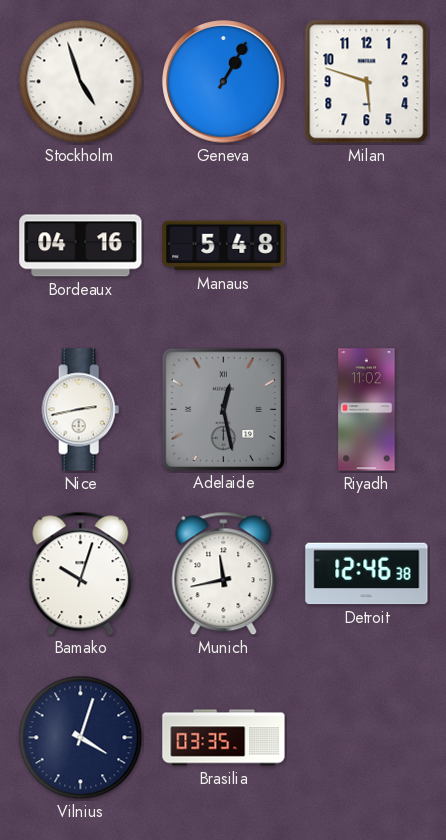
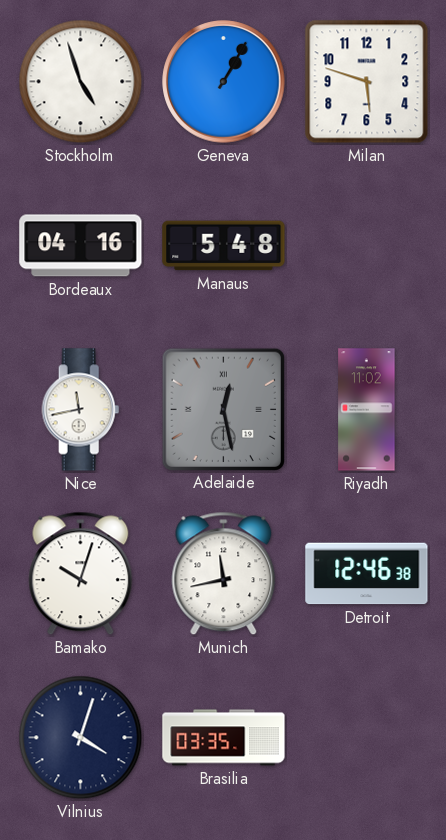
Nice: 2:43 -> 11:43
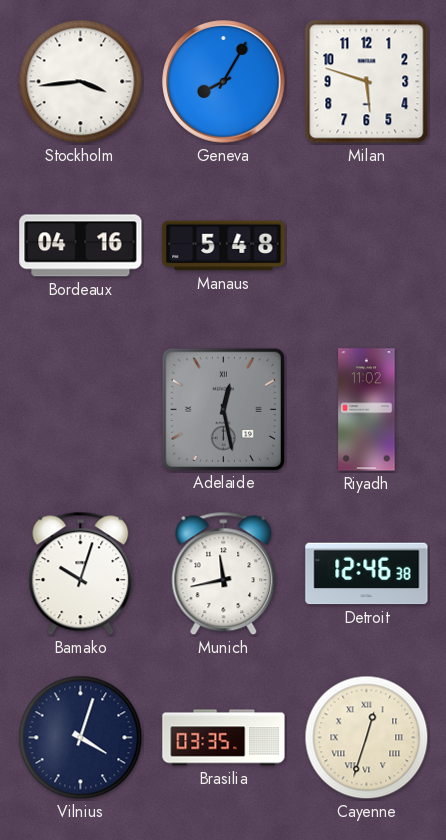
Stockholm: 4:57 -> 3:44
Geneva: 1:05 -> 8:05
Nice: 11:43 -> none
Cayenne: none -> 12:33
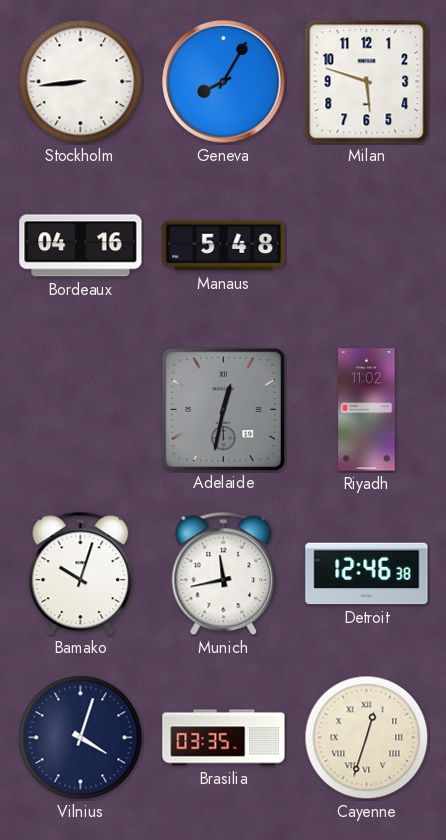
Stockholm: 3:44 -> 8:44
Adelaide: 12:28 -> 12:32
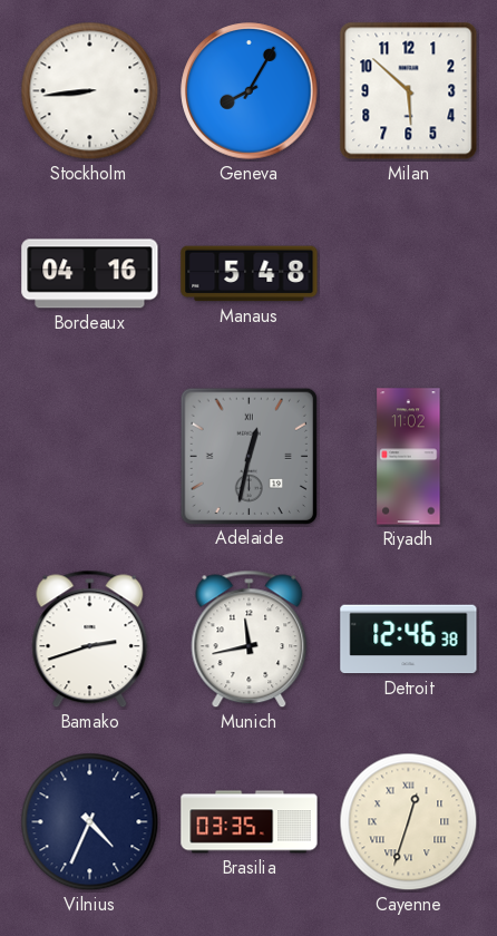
Milan: 5:48 -> 5:52
Bamako: 10:03 -> 2:42
Vilnius: 4:03 -> 4:34
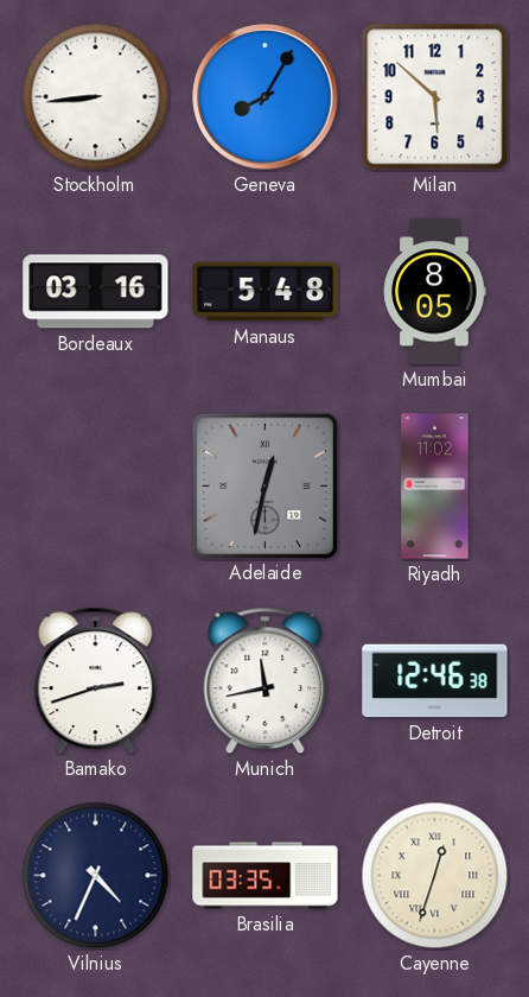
Bordeaux: 04:16 -> 03:16
Mumbai: none -> 8:05
